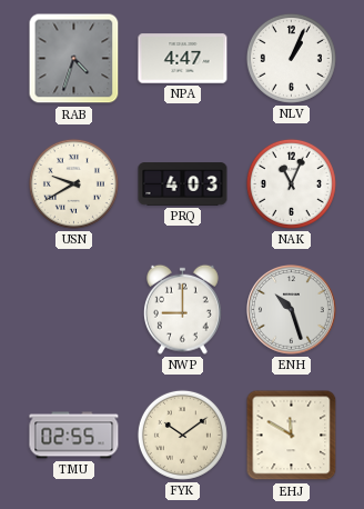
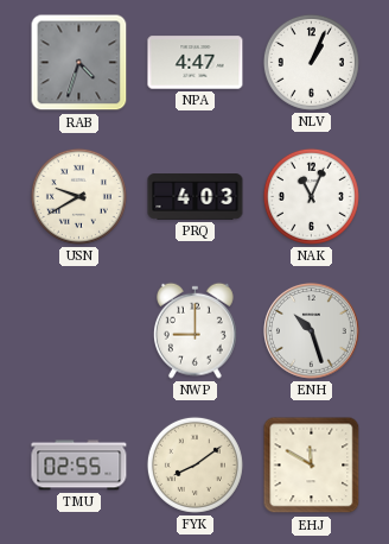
FYK: 10:09 -> 8:09
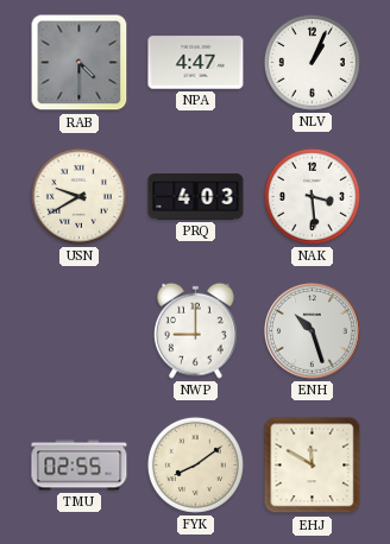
RAB: 4:33 -> 4:30
NAK: 11:04 -> 3:29
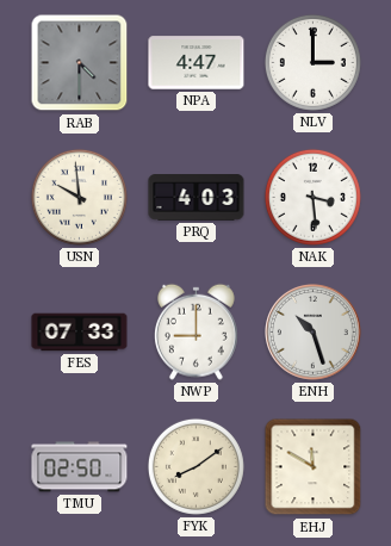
NLV: 1:04 -> 3:00
USN: 9:40 -> 9:59
FES: none -> 07:33
TMU: 02:55 -> 02:50
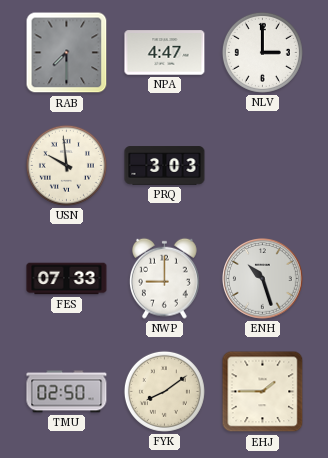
RAB: 4:30 -> 7:30
PRQ: 4:03 -> 3:03
NAK: 3:29 -> none
EHJ: 11:50 -> 1:45
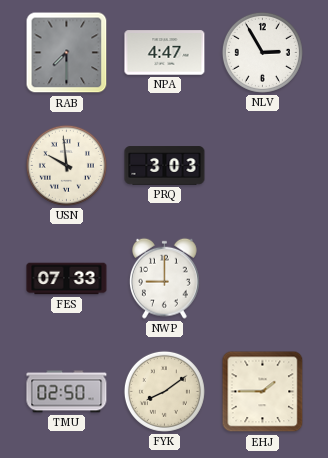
NLV: 3:00 -> 2:55
ENH: 10:27 -> none
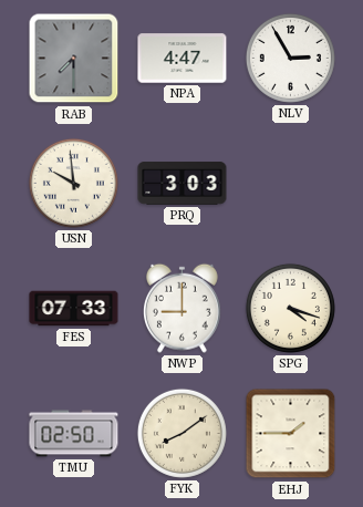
SPG: none -> 4:18
